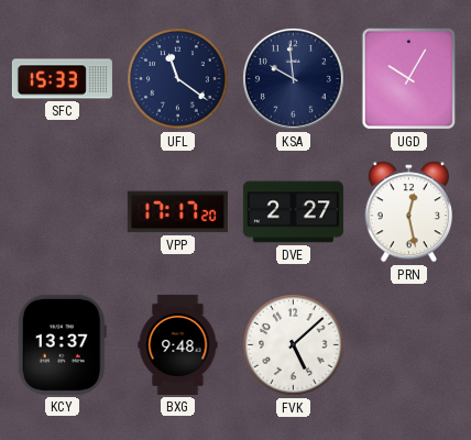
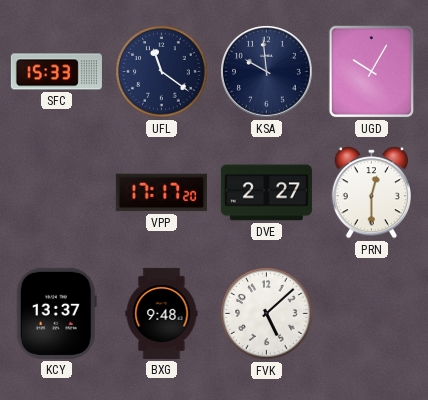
PRN: 12:28 -> 12:30
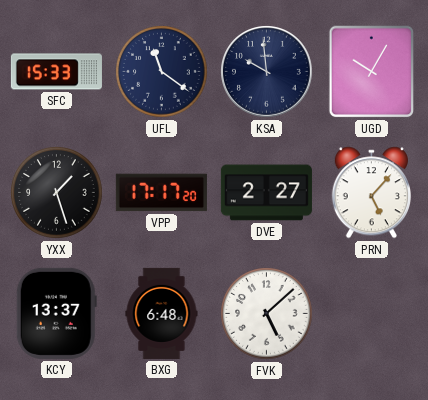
YXX: none -> 1:27
PRN: 12:30 -> 5:07
BXG: 9:48 -> 6:48
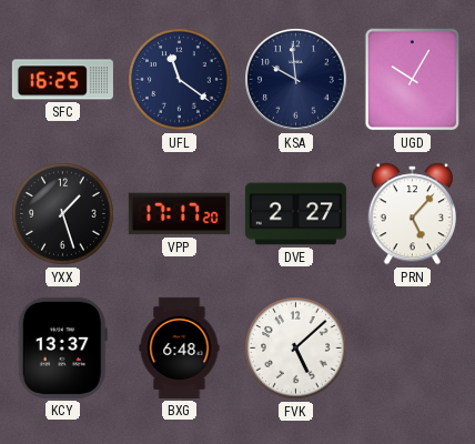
SFC: 15:33 -> 16:25
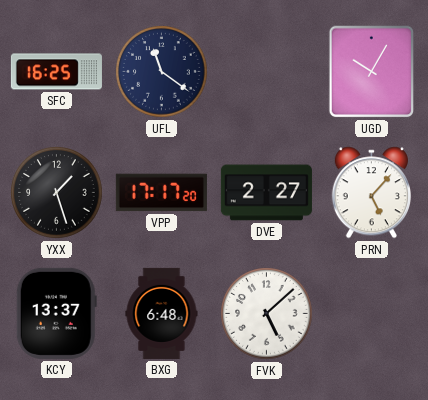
KSA: 9:59 -> none
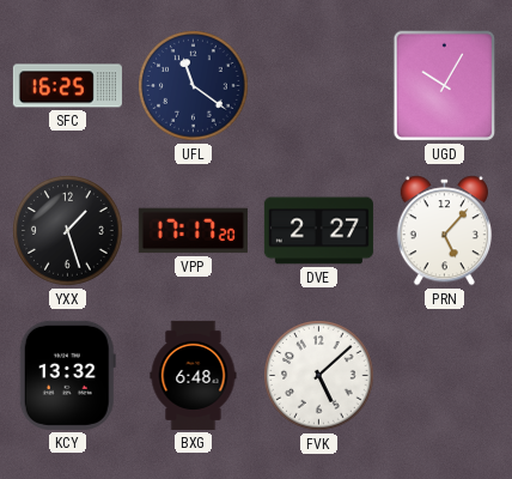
KCY: 13:37 -> 13:32
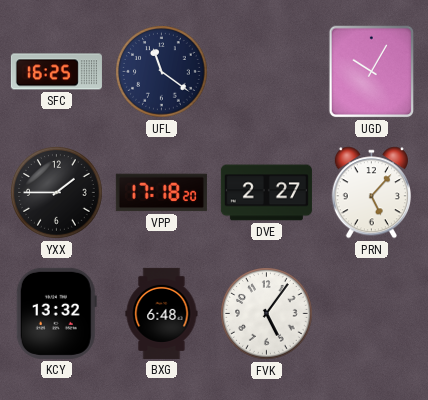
YXX: 1:27 -> 1:45
VPP: 17:17 -> 17:18
FVK: 5:08 -> 5:06
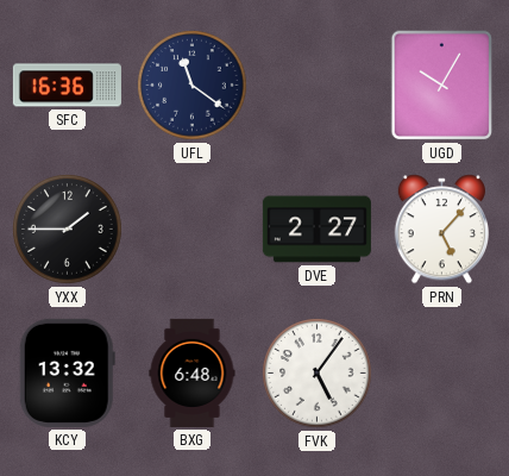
SFC: 16:25 -> 16:36
VPP: 17:18 -> none
